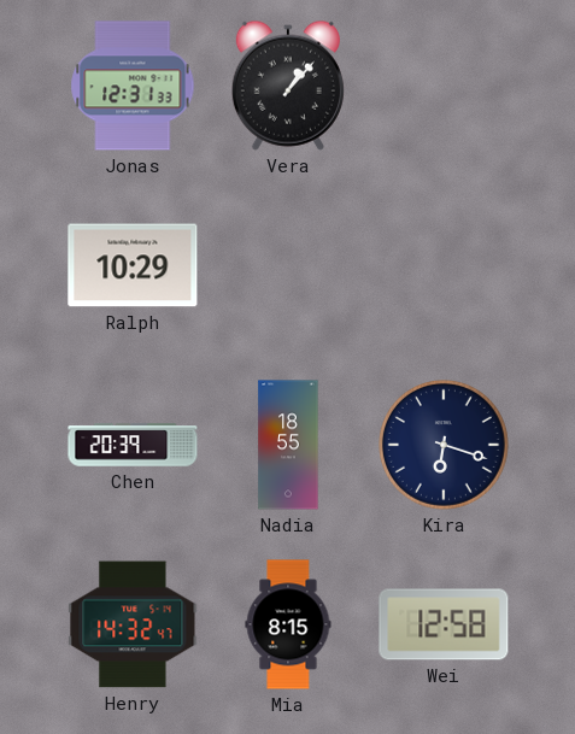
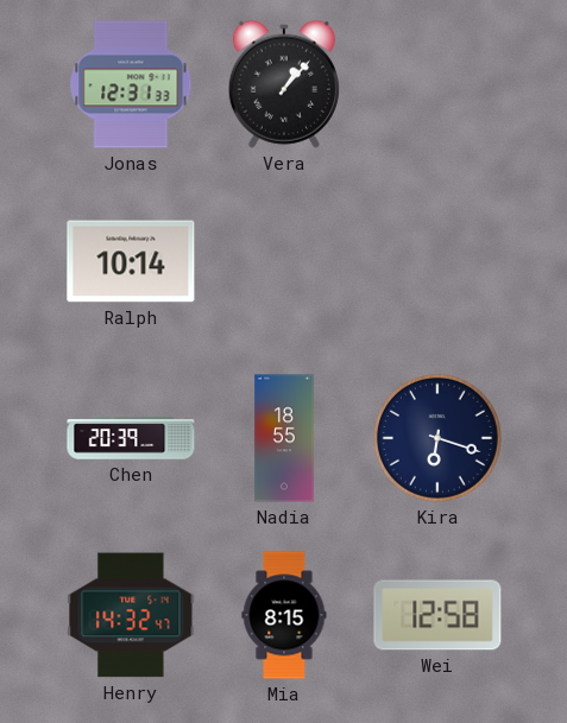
Ralph: 10:29 -> 10:14
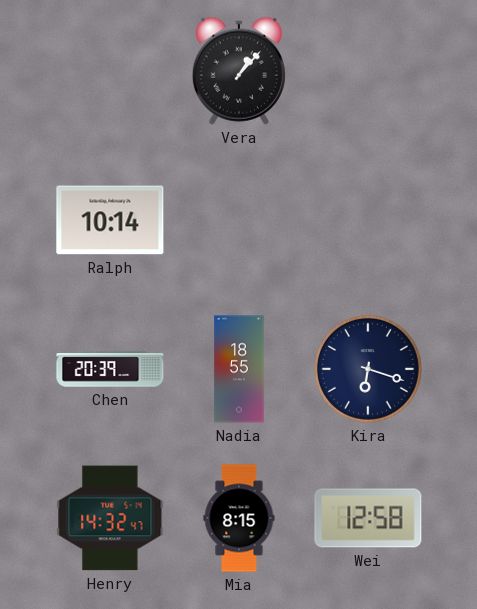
Jonas: 12:31 -> none
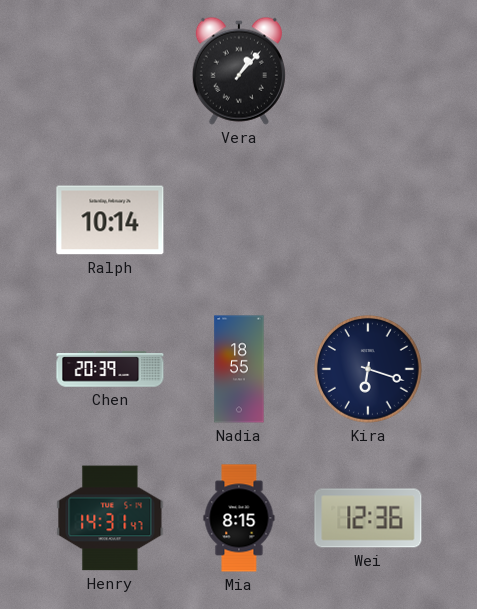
Henry: 14:32 -> 14:31
Wei: 12:58 -> 12:36
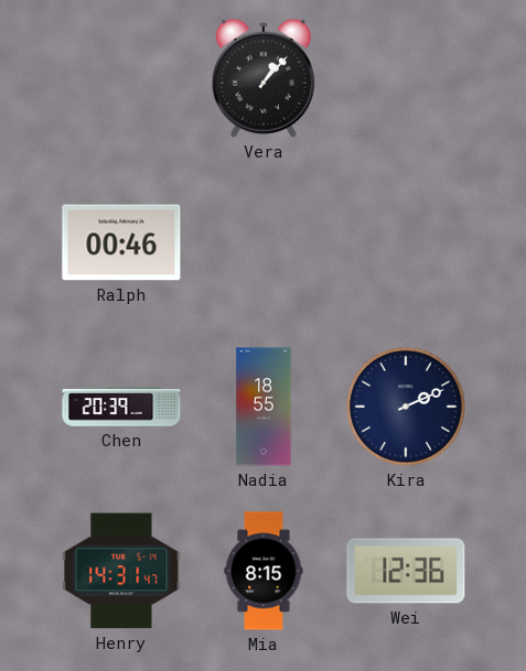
Ralph: 10:14 -> 00:46
Kira: 6:18 -> 2:11
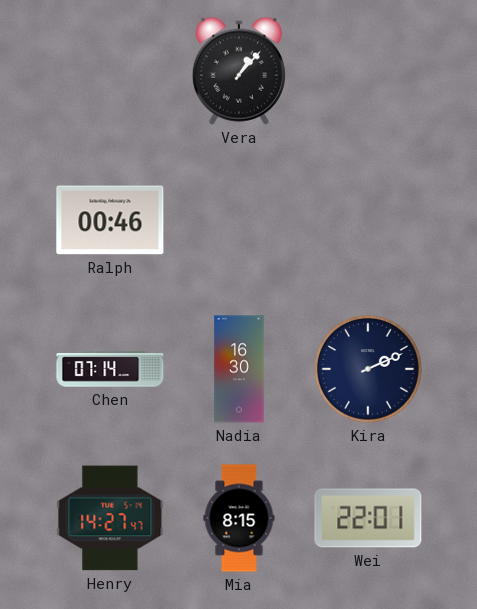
Chen: 20:39 -> 07:14
Nadia: 18:55 -> 16:30
Henry: 14:31 -> 14:27
Wei: 12:36 -> 22:01
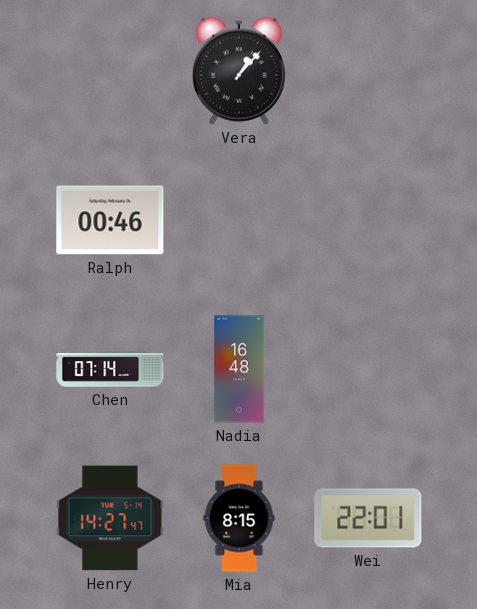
Nadia: 16:30 -> 16:48
Kira: 2:11 -> none
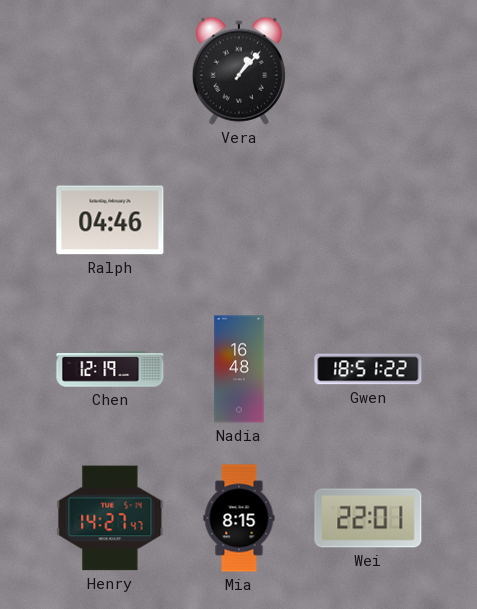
Ralph: 00:46 -> 04:46
Chen: 07:14 -> 12:19
Gwen: none -> 18:51
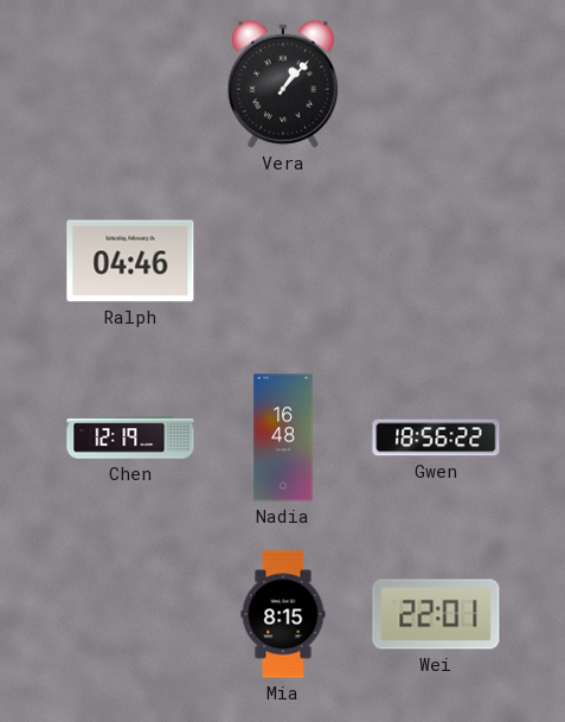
Gwen: 18:51 -> 18:56
Henry: 14:27 -> none
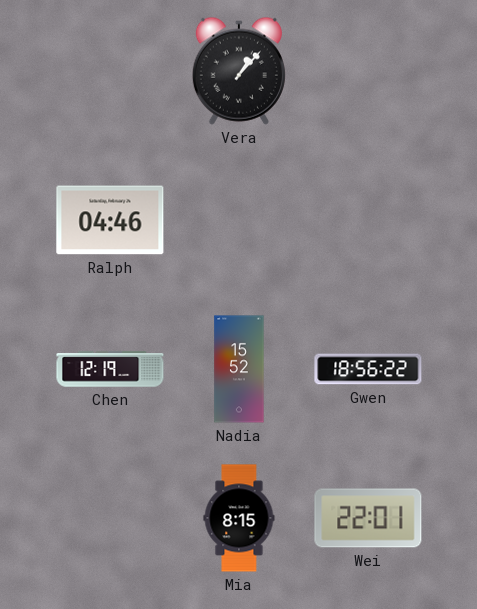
Nadia: 16:48 -> 15:52
